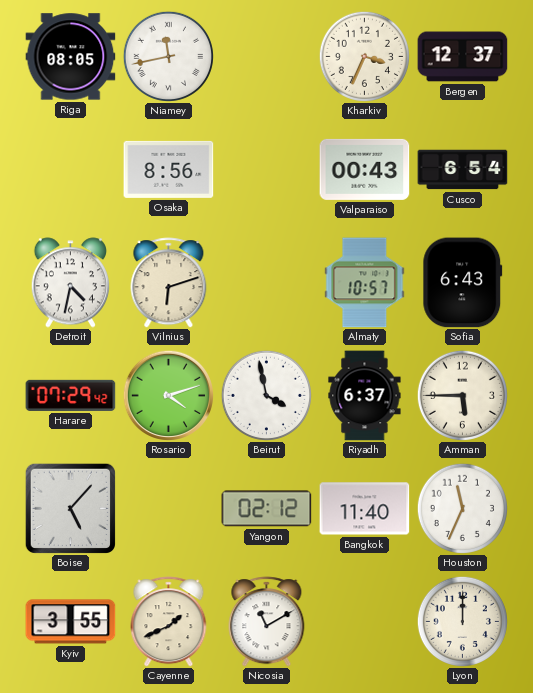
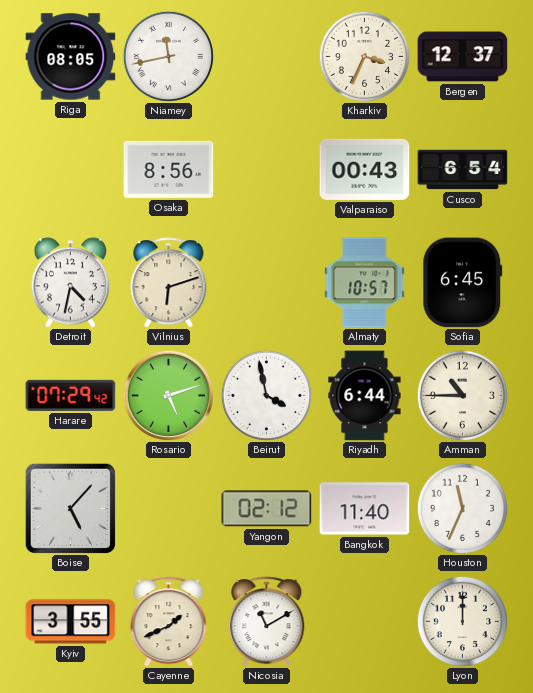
Sofia: 6:43 -> 6:45
Rosario: 4:12 -> 5:12
Riyadh: 6:37 -> 6:44
Amman: 5:45 -> 10:45
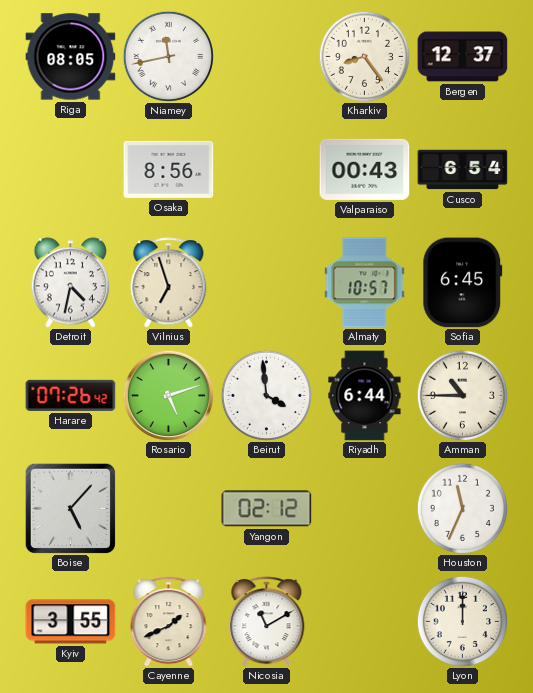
Kharkiv: 3:34 -> 8:24
Vilnius: 6:12 -> 6:57
Harare: 07:29 -> 07:26
Beirut: 3:58 -> 3:59
Bangkok: 11:40 -> none
